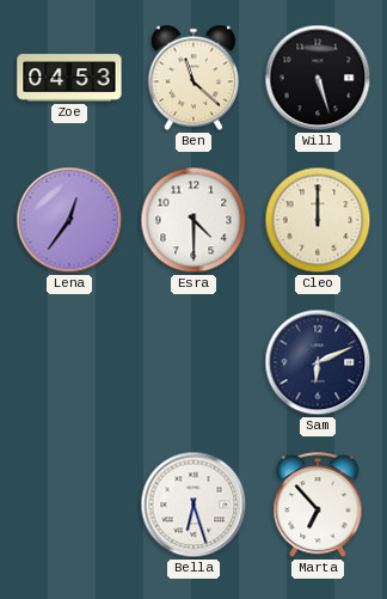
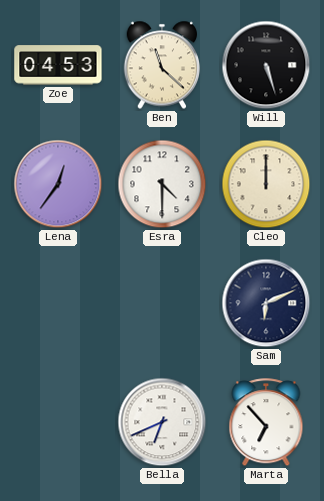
Bella: 6:27 -> 6:41
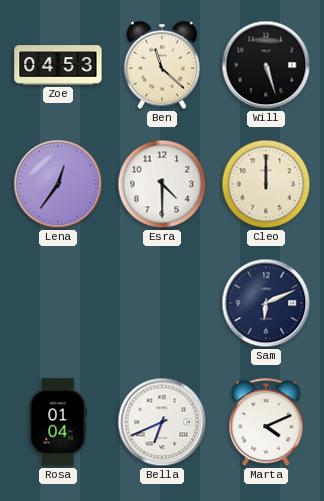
Rosa: none -> 01:04
Marta: 6:53 -> 4:11
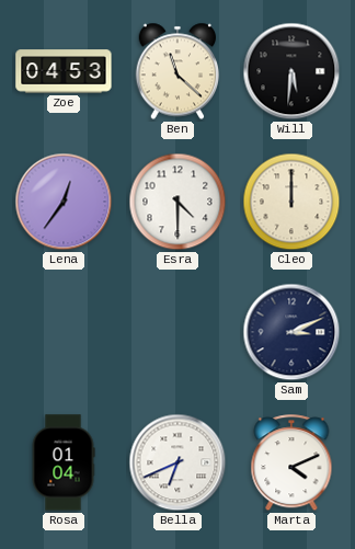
Will: 5:27 -> 5:31
Sam: 6:11 -> 3:11
